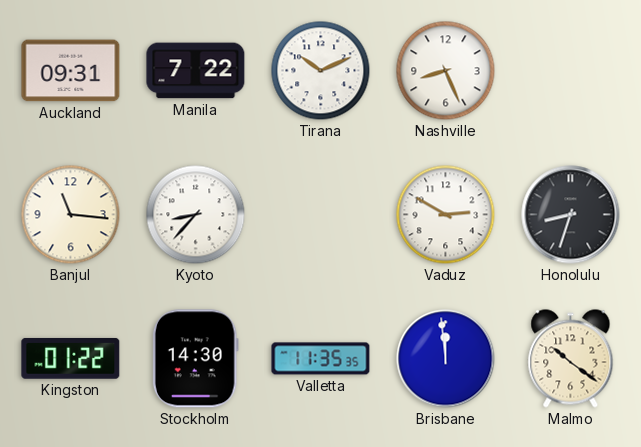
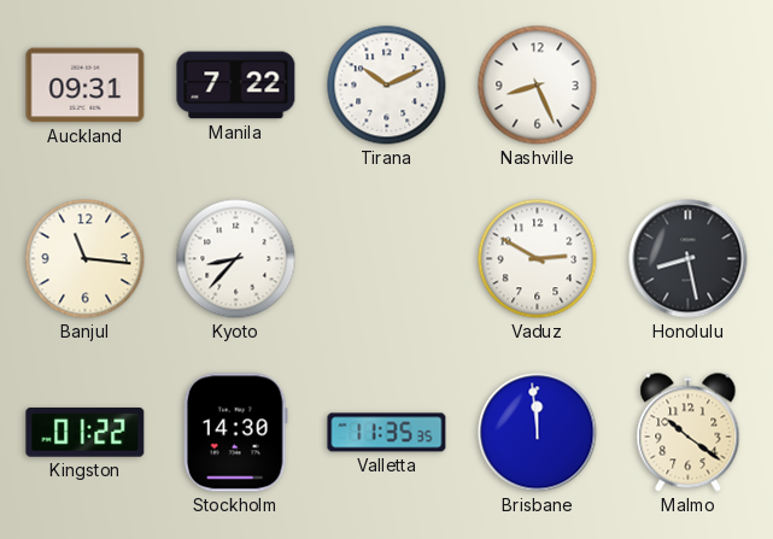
Honolulu: 8:33 -> 8:28
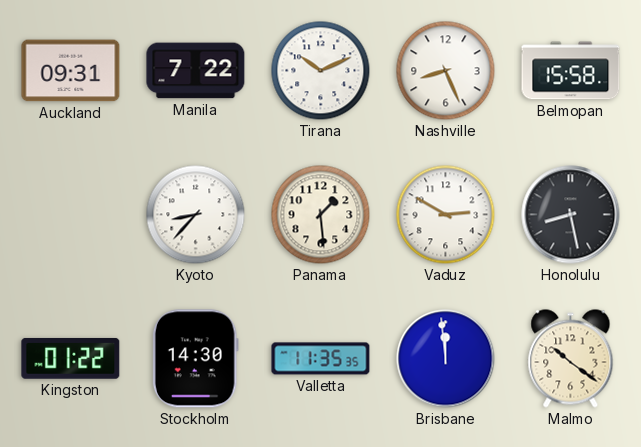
Belmopan: none -> 15:58
Banjul: 11:16 -> none
Panama: none -> 1:29
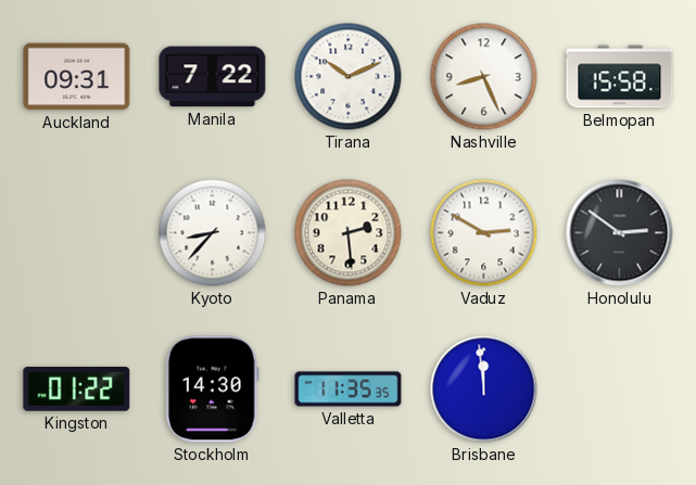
Panama: 1:29 -> 2:29
Honolulu: 8:28 -> 2:51
Malmo: 10:21 -> none
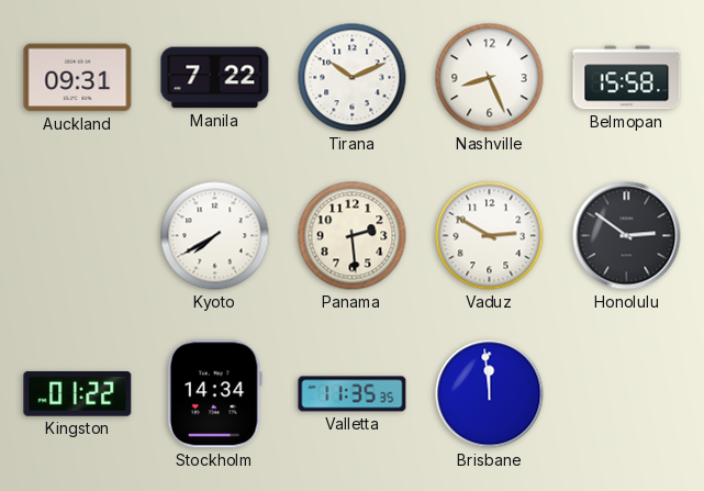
Kyoto: 8:37 -> 7:40
Stockholm: 14:30 -> 14:34
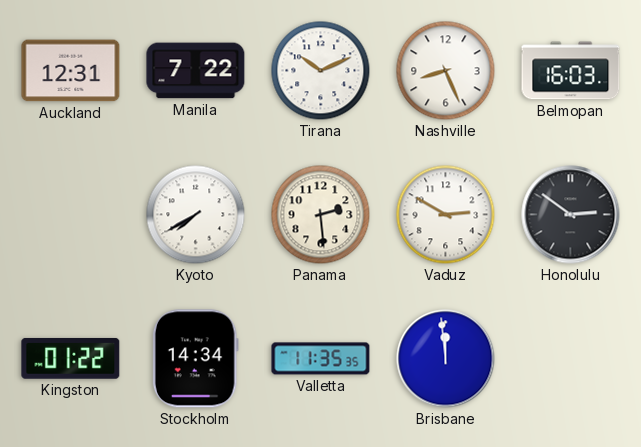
Auckland: 09:31 -> 12:31
Belmopan: 15:58 -> 16:03
